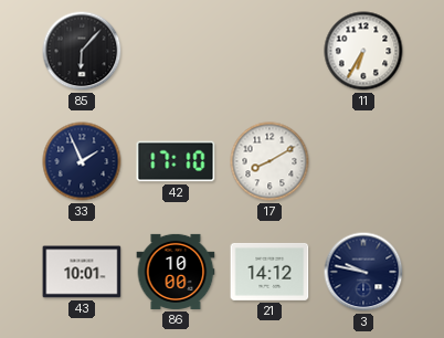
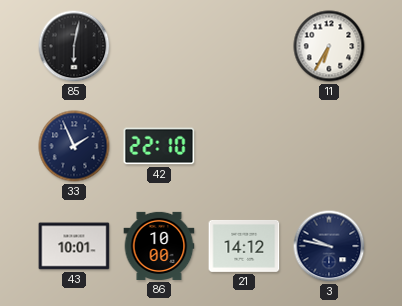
85: 6:07 -> 6:02
42: 17:10 -> 22:10
17: 8:10 -> none
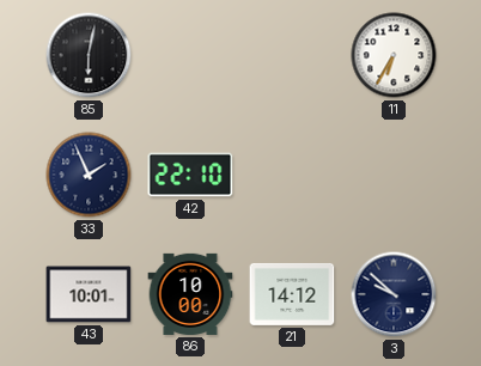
3: 9:47 -> 9:52
